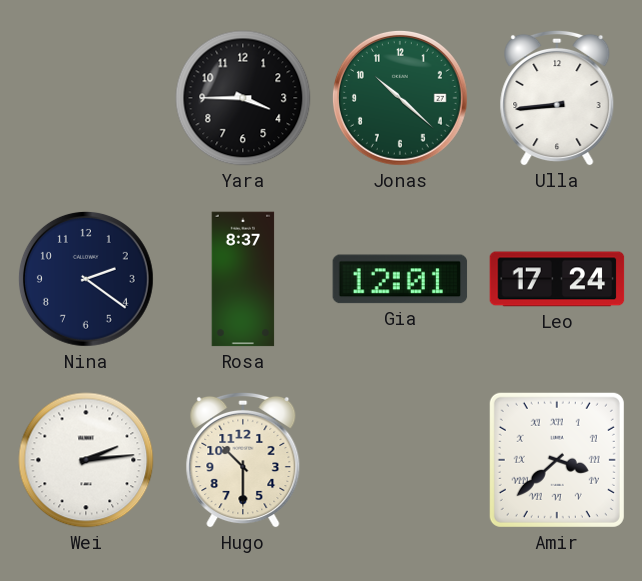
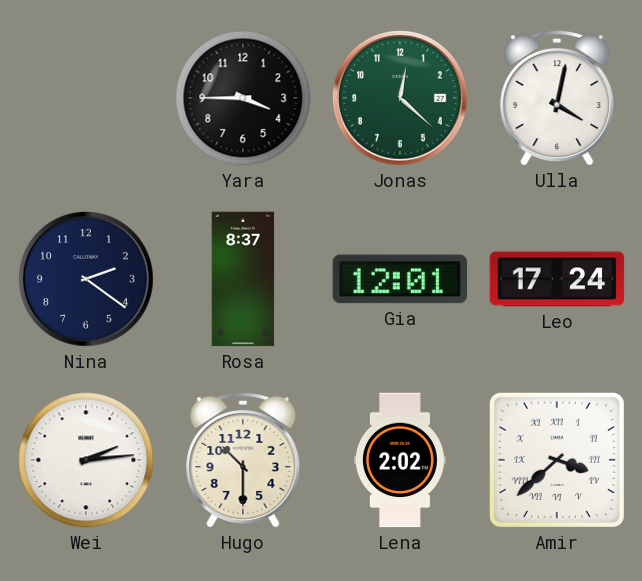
Jonas: 10:22 -> 12:22
Ulla: 8:44 -> 4:02
Lena: none -> 2:02
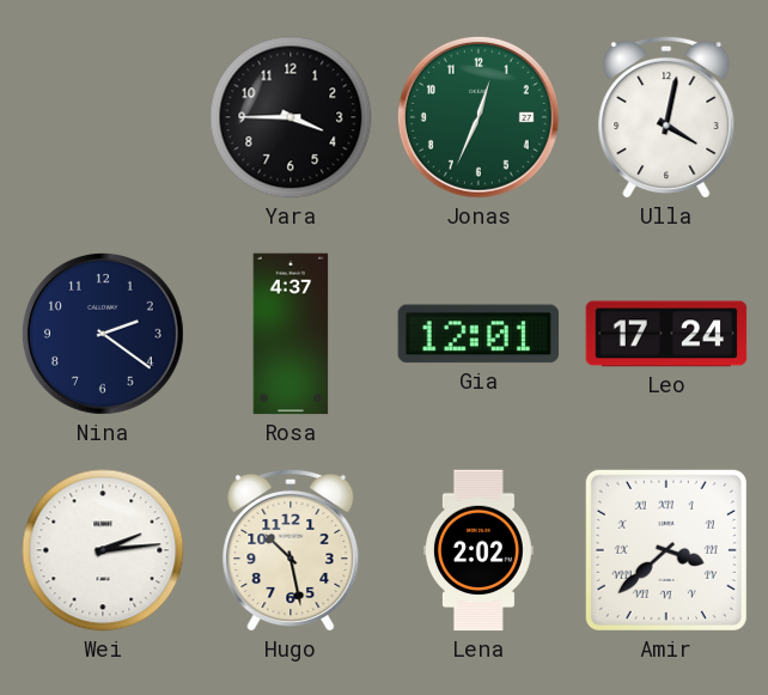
Jonas: 12:22 -> 12:34
Rosa: 8:37 -> 4:37
Hugo: 10:30 -> 10:28
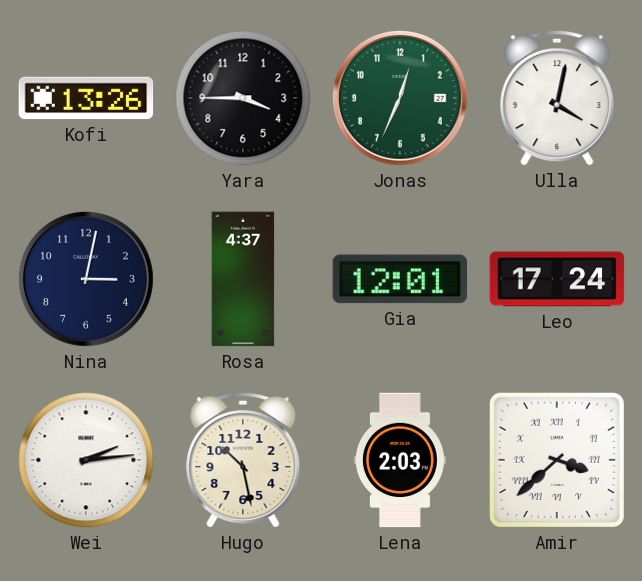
Kofi: none -> 13:26
Nina: 2:21 -> 3:02
Lena: 2:02 -> 2:03
